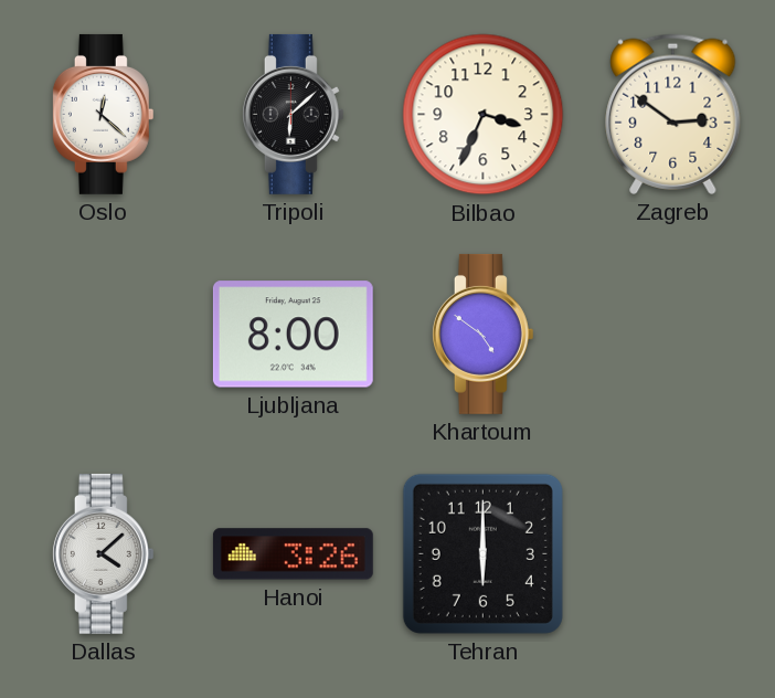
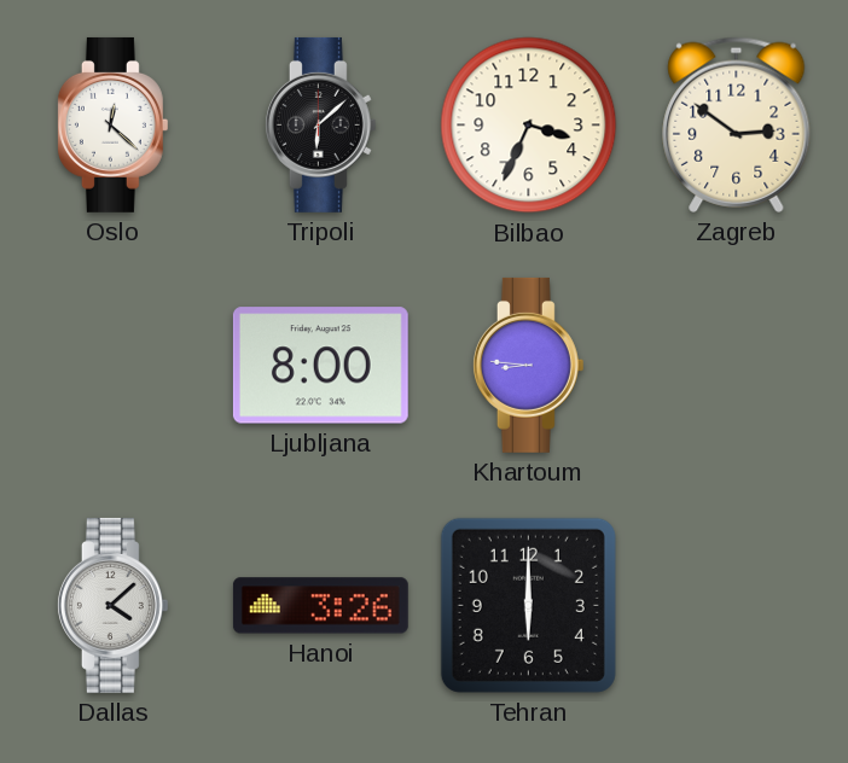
Khartoum: 4:51 -> 8:46
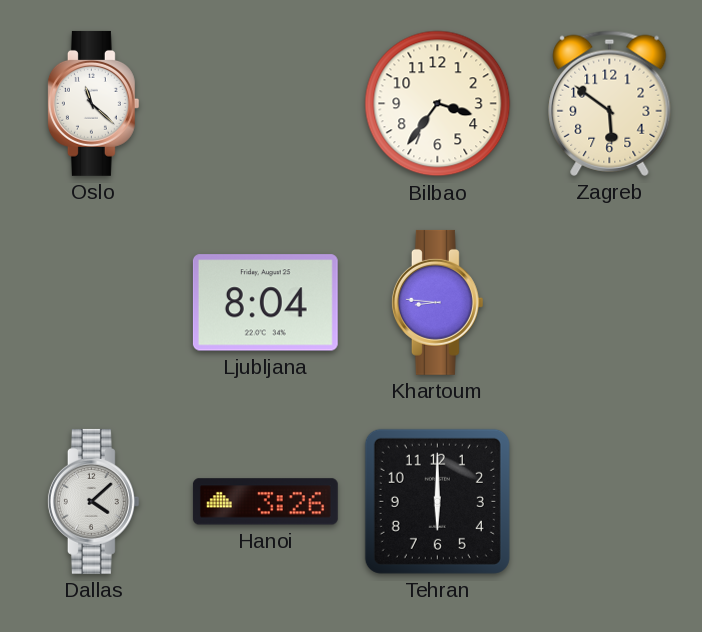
Oslo: 12:22 -> 11:22
Tripoli: 6:08 -> none
Bilbao: 3:34 -> 3:36
Zagreb: 2:51 -> 5:51
Ljubljana: 8:00 -> 8:04
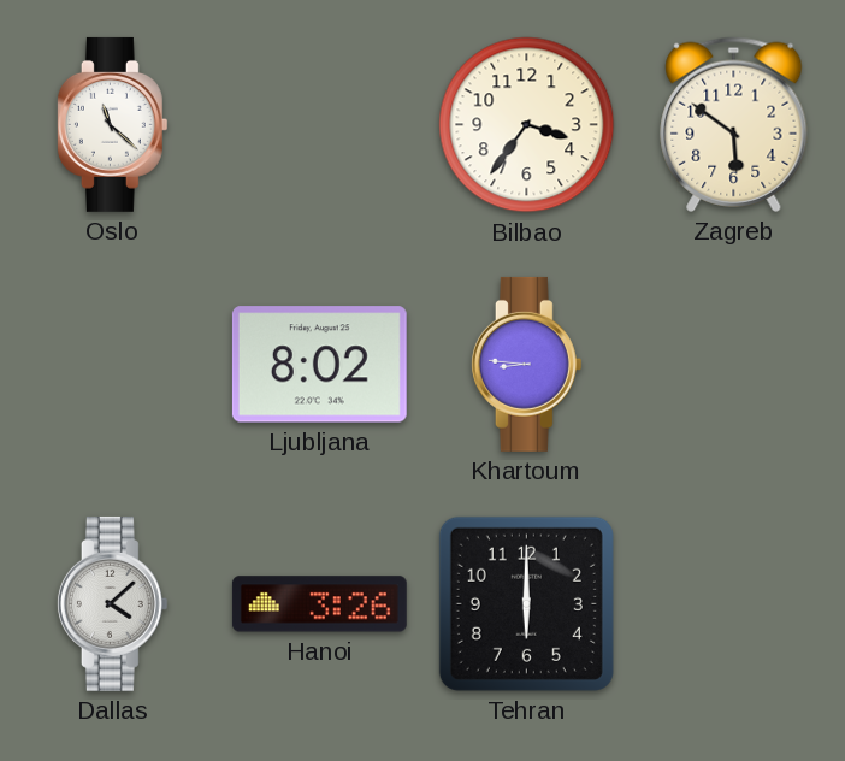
Ljubljana: 8:04 -> 8:02
